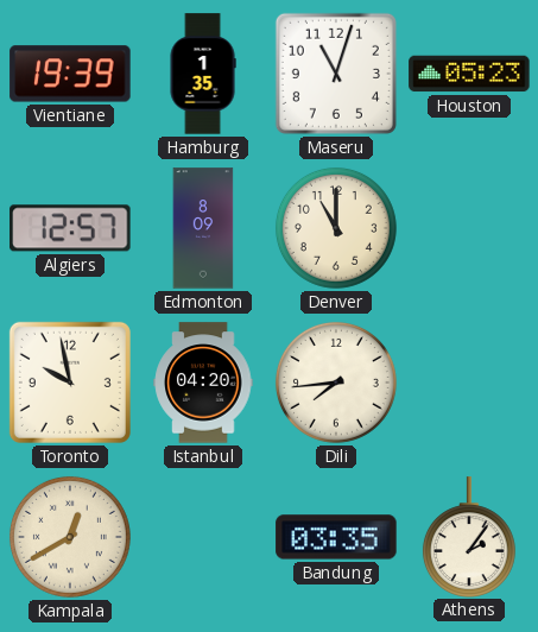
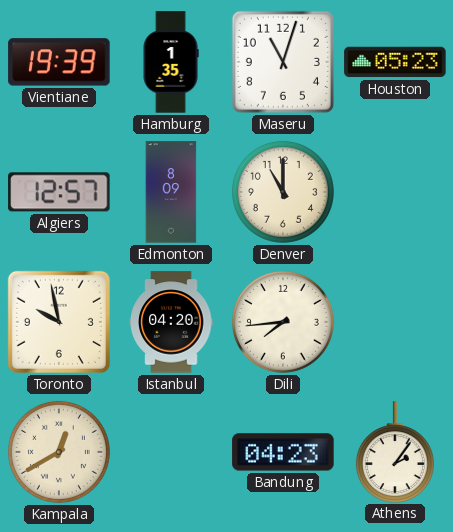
Bandung: 03:35 -> 04:23
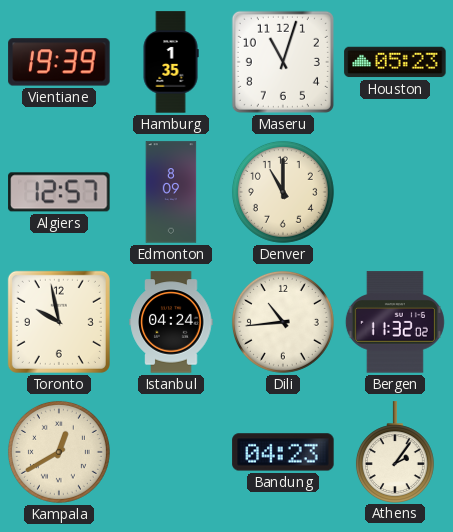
Istanbul: 04:20 -> 04:24
Dili: 7:44 -> 10:44
Bergen: none -> 11:32
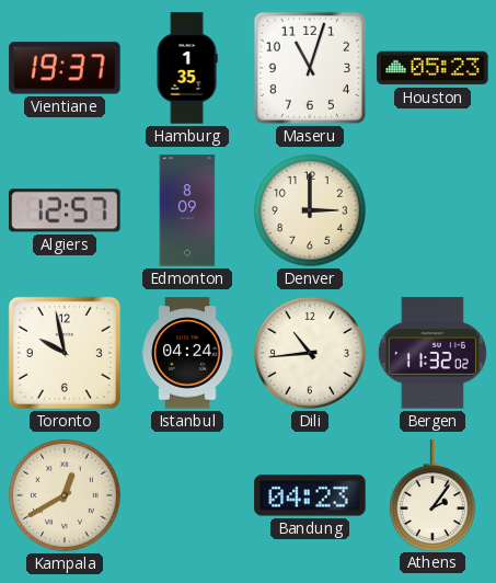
Vientiane: 19:39 -> 19:37
Denver: 11:00 -> 3:00
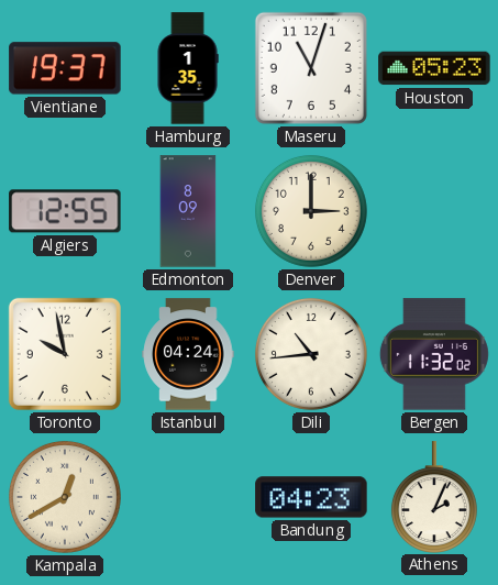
Algiers: 12:57 -> 12:55
Athens: 2:06 -> 2:04
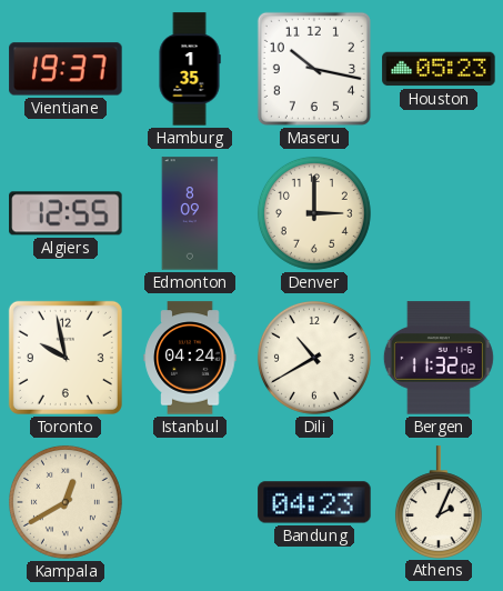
Maseru: 11:03 -> 10:17
Dili: 10:44 -> 10:40
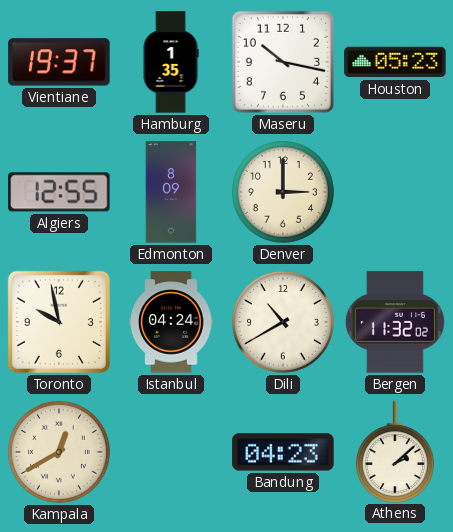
Athens: 2:04 -> 2:08
